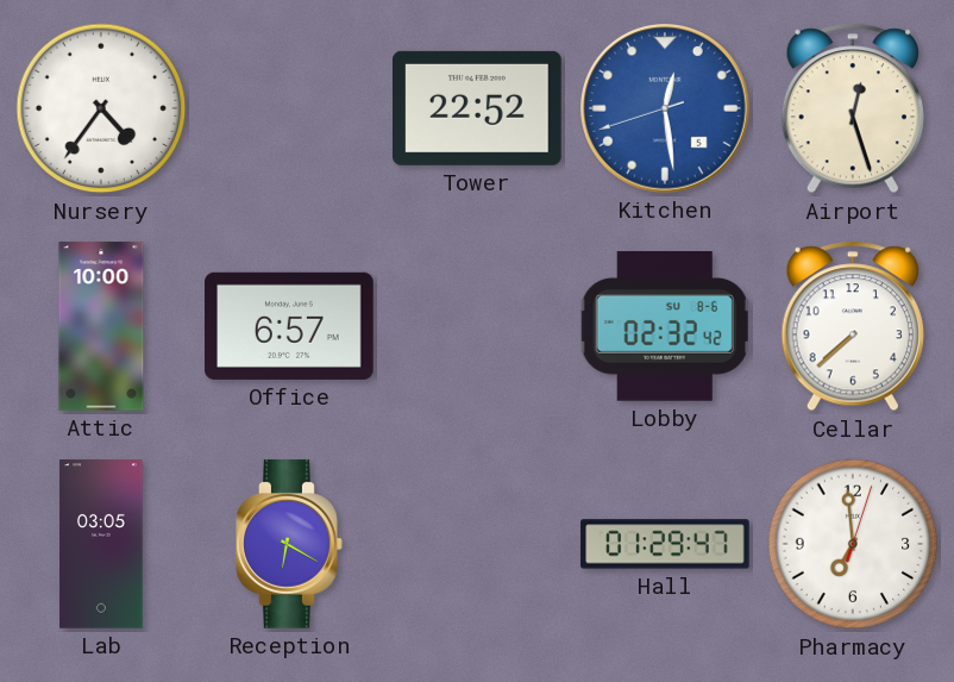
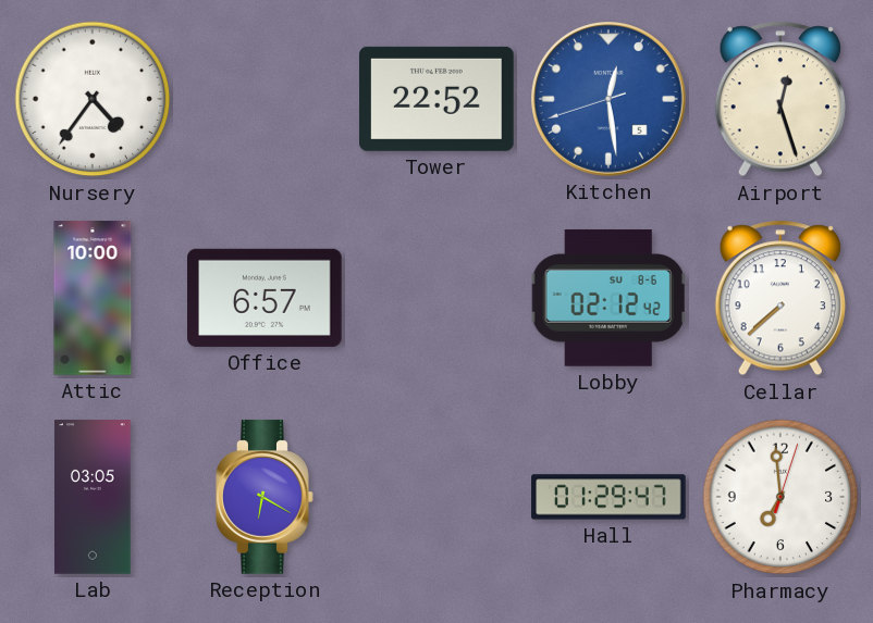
Lobby: 02:32 -> 02:12
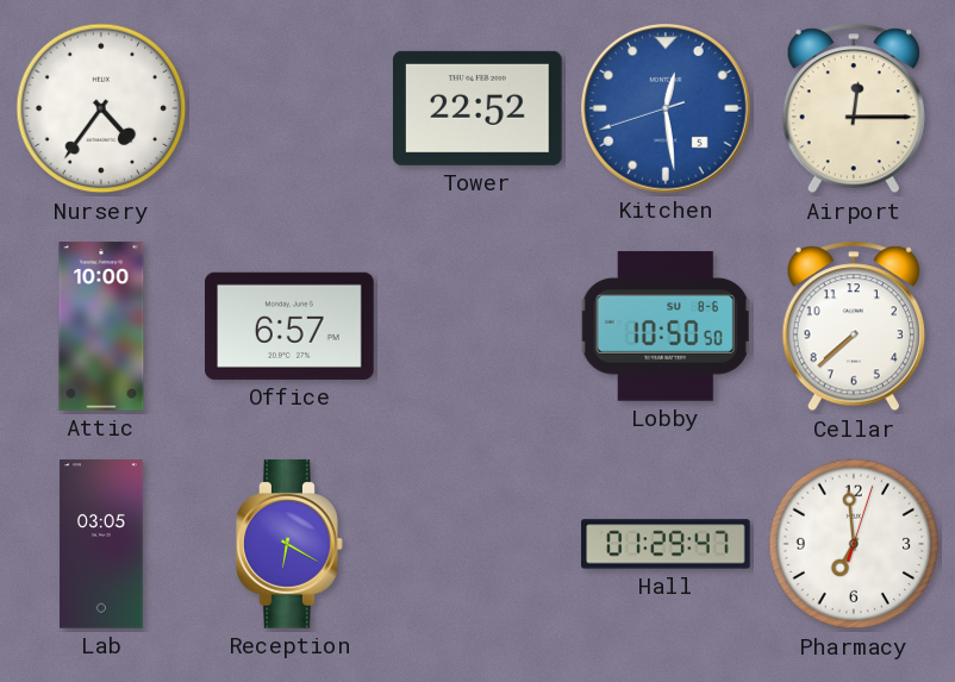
Airport: 12:27 -> 12:15
Lobby: 02:12 -> 10:50
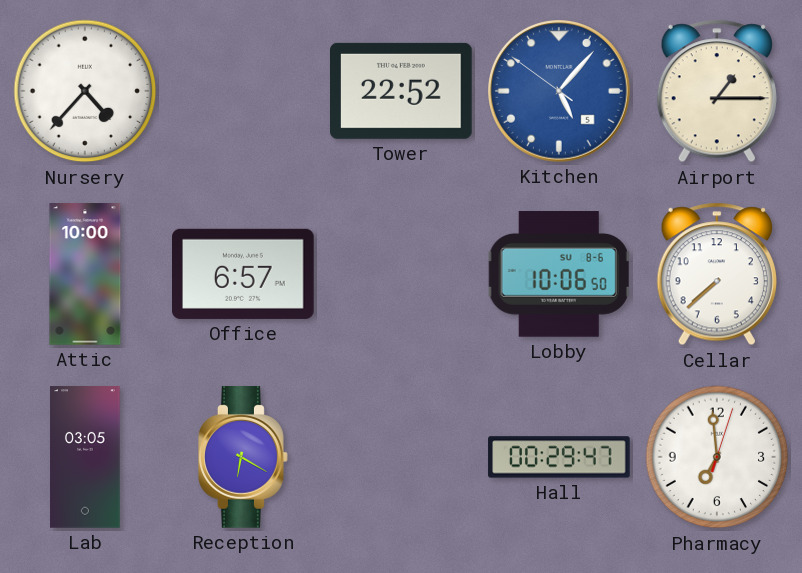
Nursery: 4:36 -> 4:37
Kitchen: 12:28 -> 5:06
Airport: 12:15 -> 1:15
Lobby: 10:50 -> 10:06
Hall: 01:29 -> 00:29
